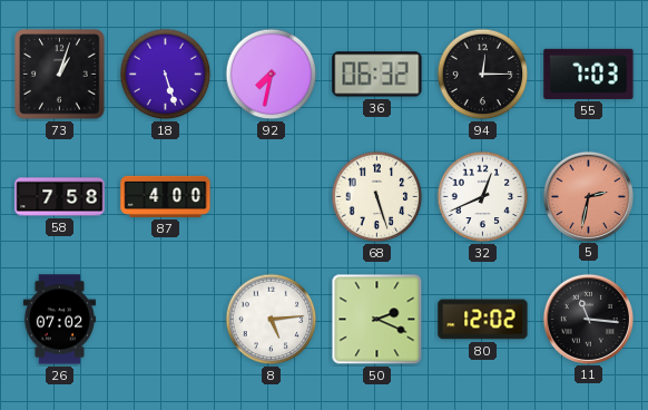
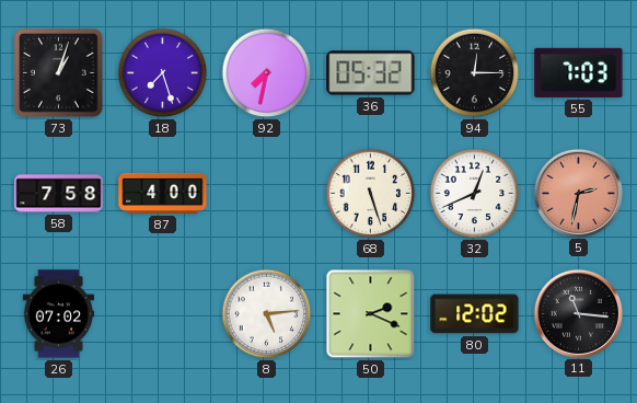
18: 5:27 -> 7:27
36: 06:32 -> 05:32
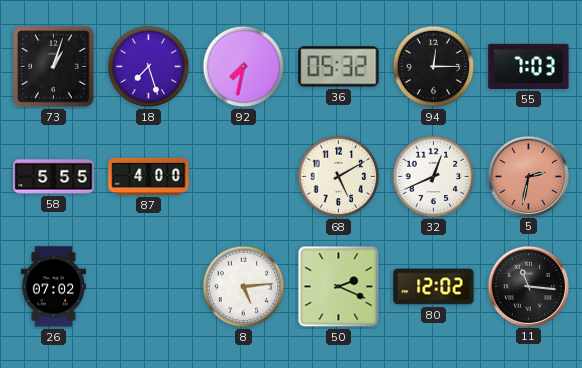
58: 7:58 -> 5:55
68: 5:27 -> 5:10
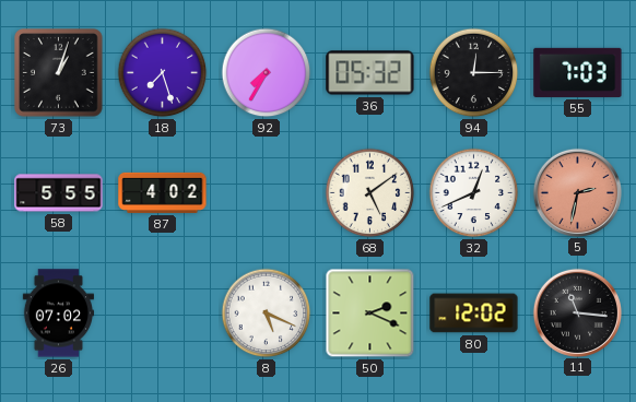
92: 7:32 -> 7:35
87: 4:00 -> 4:02
68: 5:10 -> 5:09
8: 5:14 -> 5:19
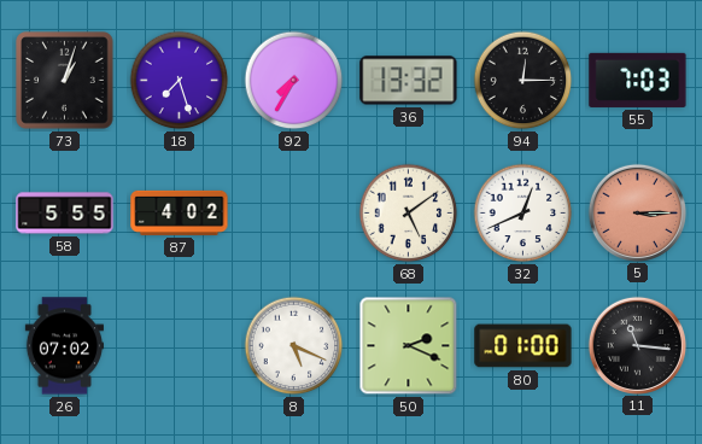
36: 05:32 -> 13:32
5: 2:32 -> 3:15
80: 12:02 -> 01:00
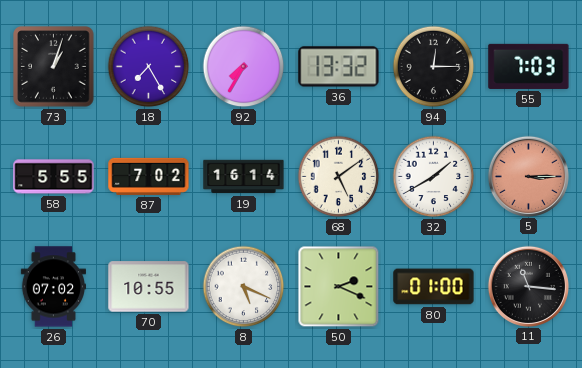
18: 7:27 -> 7:25
87: 4:02 -> 7:02
19: none -> 16:14
32: 12:41 -> 1:40
70: none -> 10:55
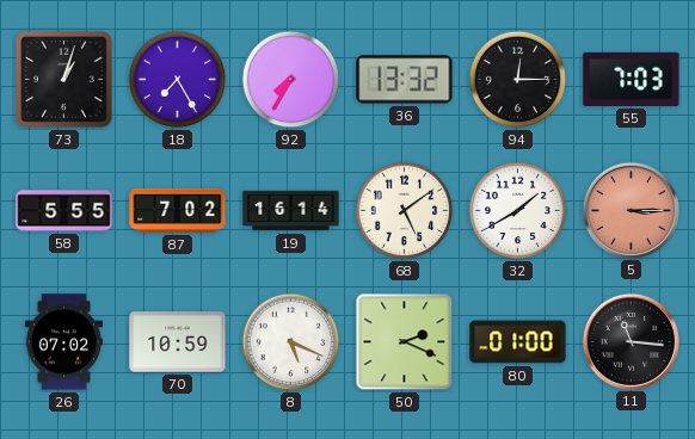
70: 10:55 -> 10:59
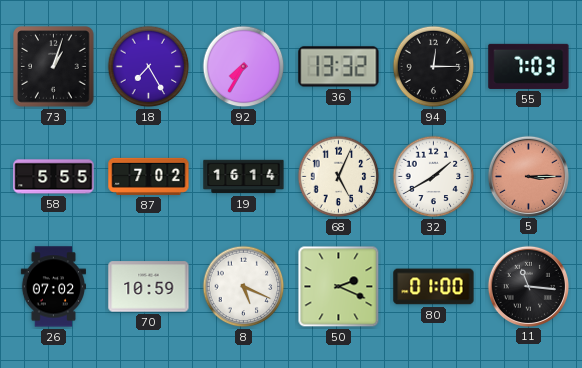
68: 5:09 -> 5:04
